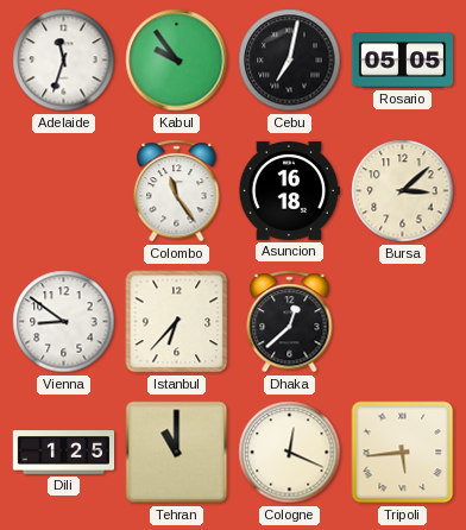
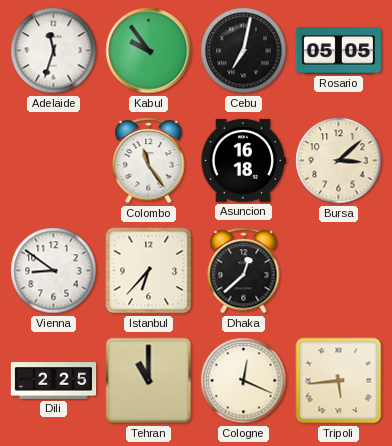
Dili: 1:25 -> 2:25
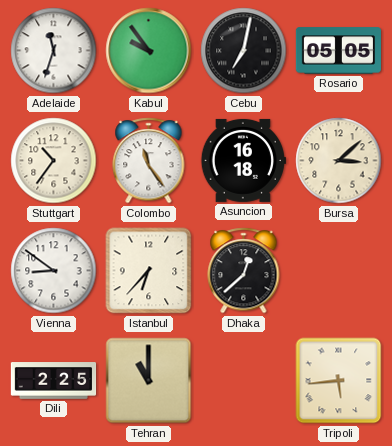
Stuttgart: none -> 10:36
Cologne: 12:19 -> none
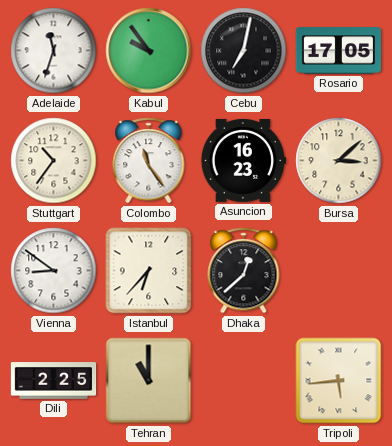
Rosario: 05:05 -> 17:05
Asuncion: 16:18 -> 16:23
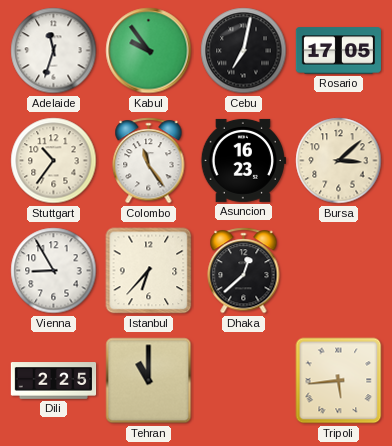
Vienna: 8:51 -> 8:55
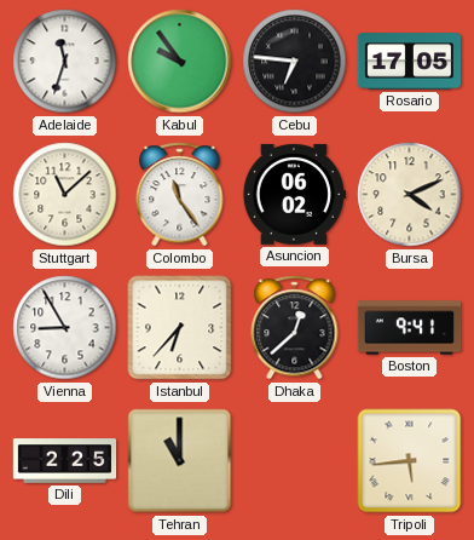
Cebu: 7:02 -> 6:46
Stuttgart: 10:36 -> 11:08
Asuncion: 16:23 -> 06:02
Bursa: 3:08 -> 4:11
Boston: none -> 9:41
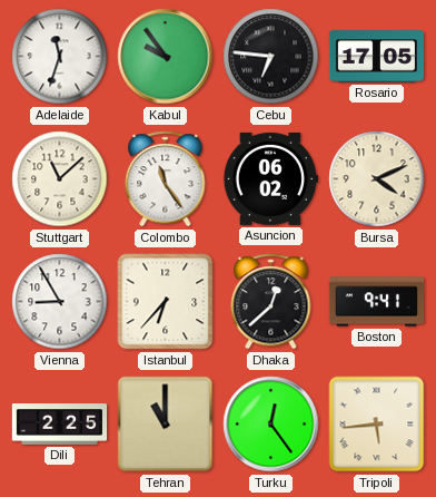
Turku: none -> 12:24
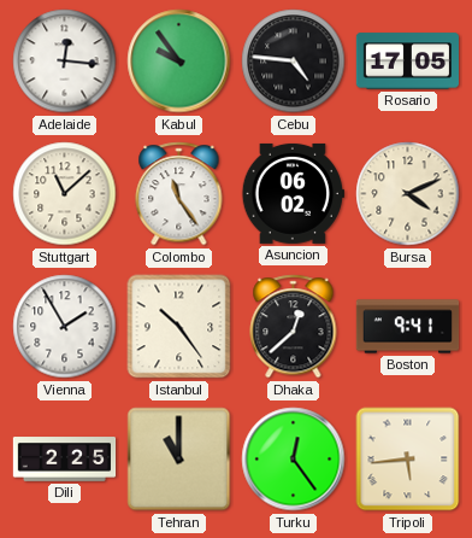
Adelaide: 11:33 -> 12:16
Cebu: 6:46 -> 4:46
Vienna: 8:55 -> 1:55
Istanbul: 6:37 -> 10:24
